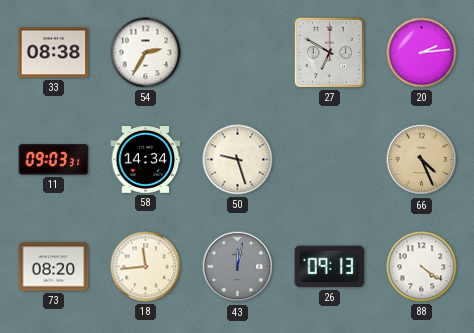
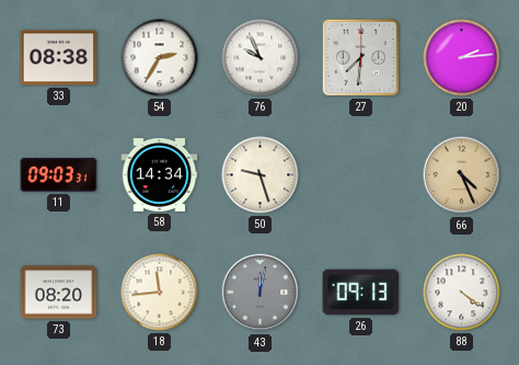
76: none -> 9:56
27: 6:50 -> 7:31
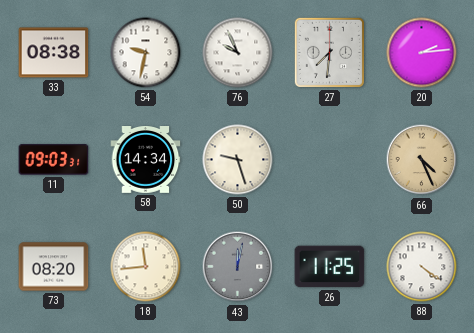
54: 2:35 -> 9:32
26: 09:13 -> 11:25
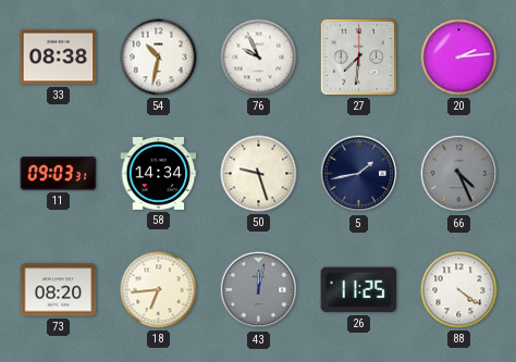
54: 9:32 -> 10:32
5: none -> 1:43
66 dial: champagne -> grey
18: 11:44 -> 6:44
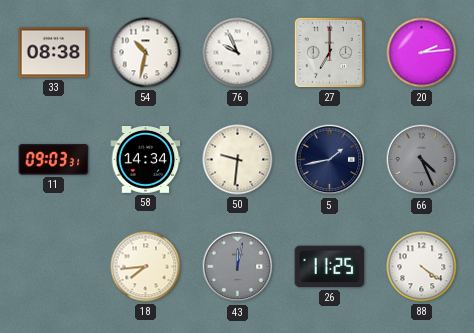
27: 7:31 -> 7:00
50: 9:27 -> 9:31
73: 08:20 -> none
18: 6:44 -> 7:44
